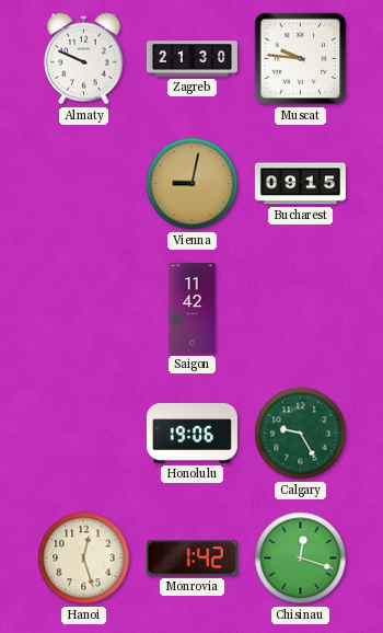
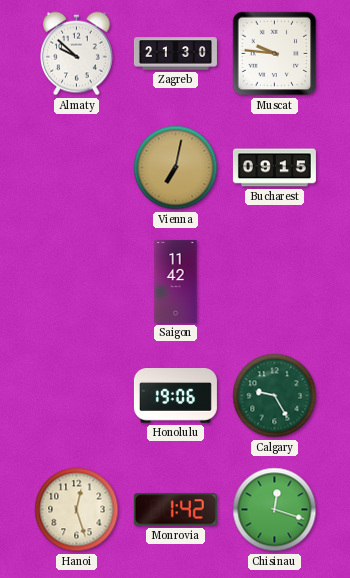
Almaty: 9:49 -> 9:52
Vienna: 9:02 -> 7:02
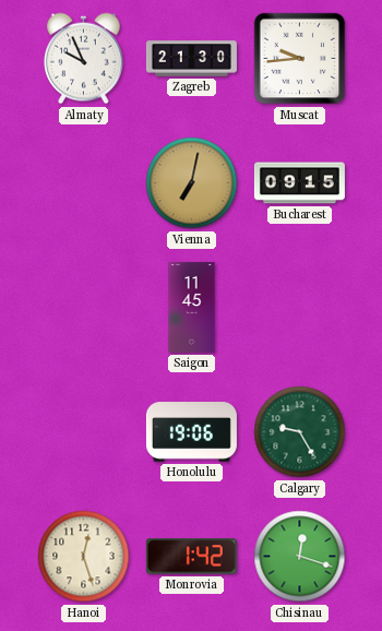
Almaty: 9:52 -> 9:56
Muscat: 9:46 -> 9:44
Saigon: 11:42 -> 11:45
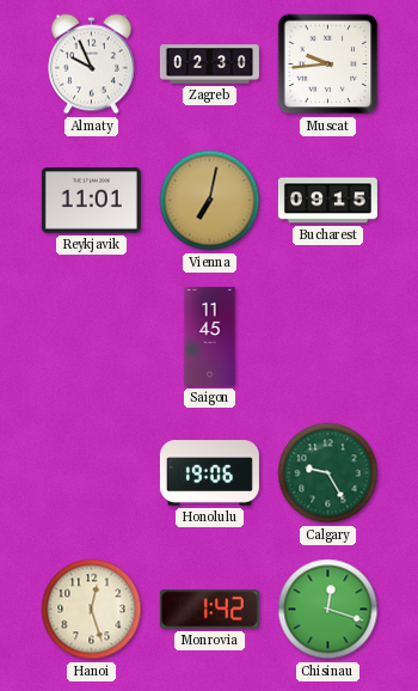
Zagreb: 21:30 -> 02:30
Reykjavik: none -> 11:01
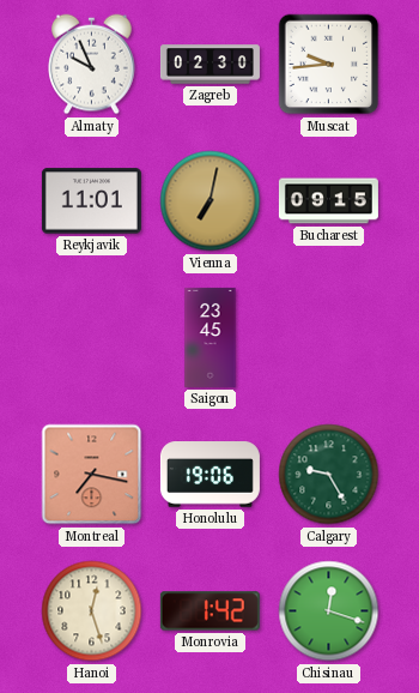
Saigon: 11:45 -> 23:45
Montreal: none -> 7:17
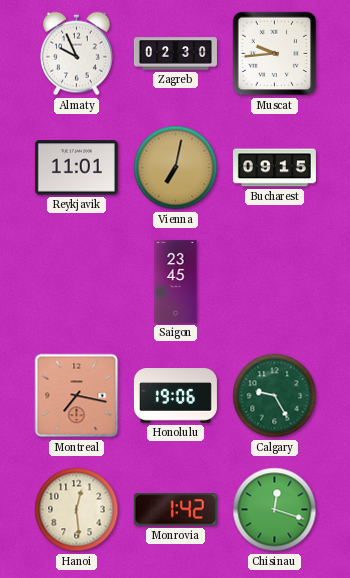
Hanoi: 12:27 -> 12:29
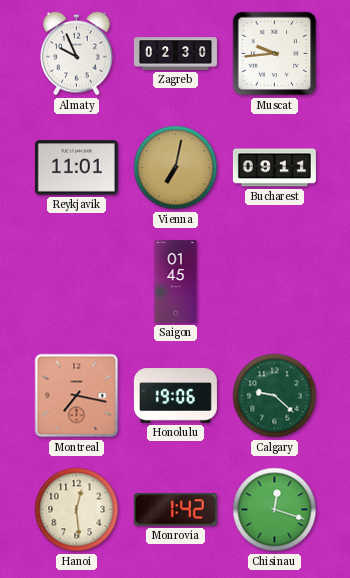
Bucharest: 09:15 -> 09:11
Saigon: 23:45 -> 01:45
Calgary: 9:25 -> 9:22
